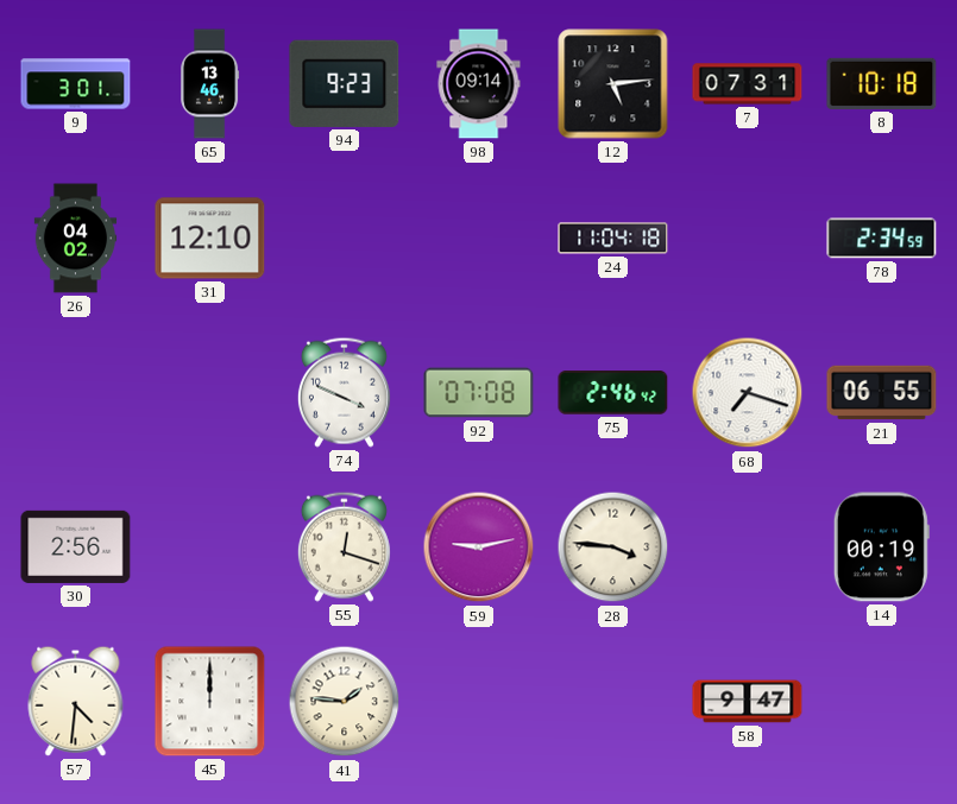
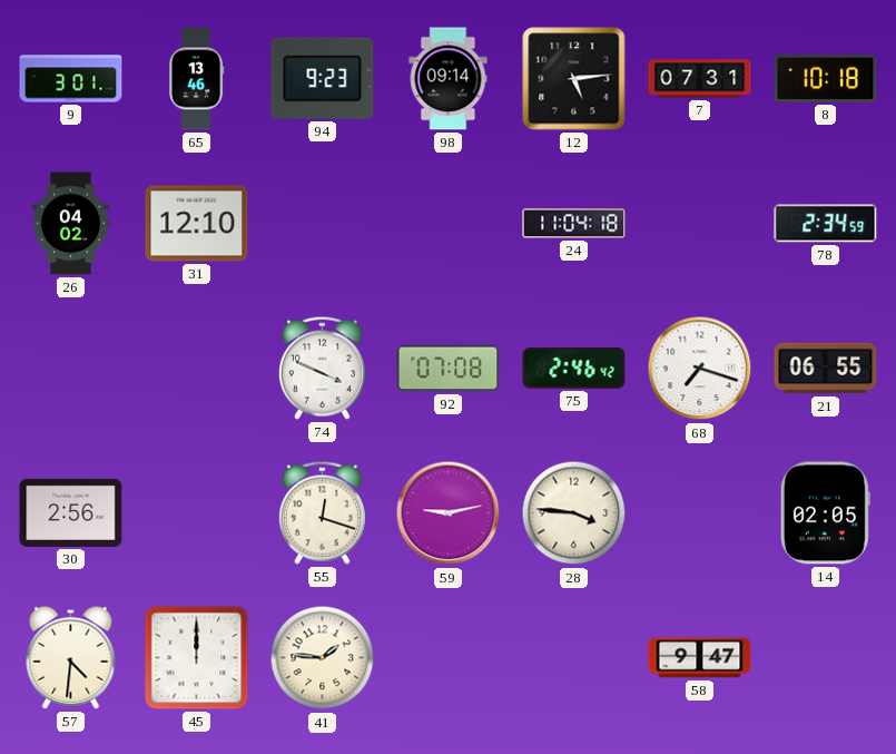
14: 00:19 -> 02:05
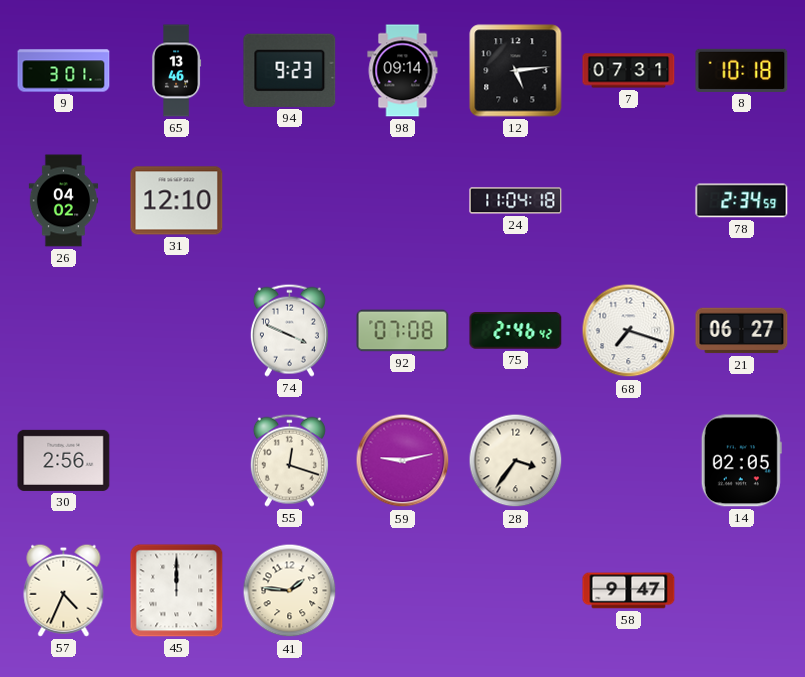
21: 06:55 -> 06:27
28: 3:46 -> 3:36
57: 4:31 -> 4:34
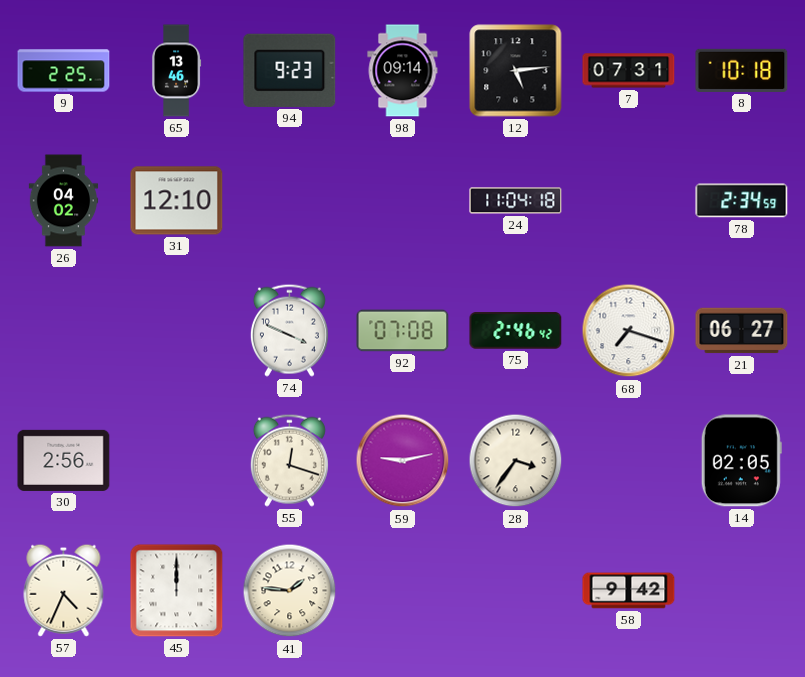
9: 3:01 -> 2:25
58: 9:47 -> 9:42
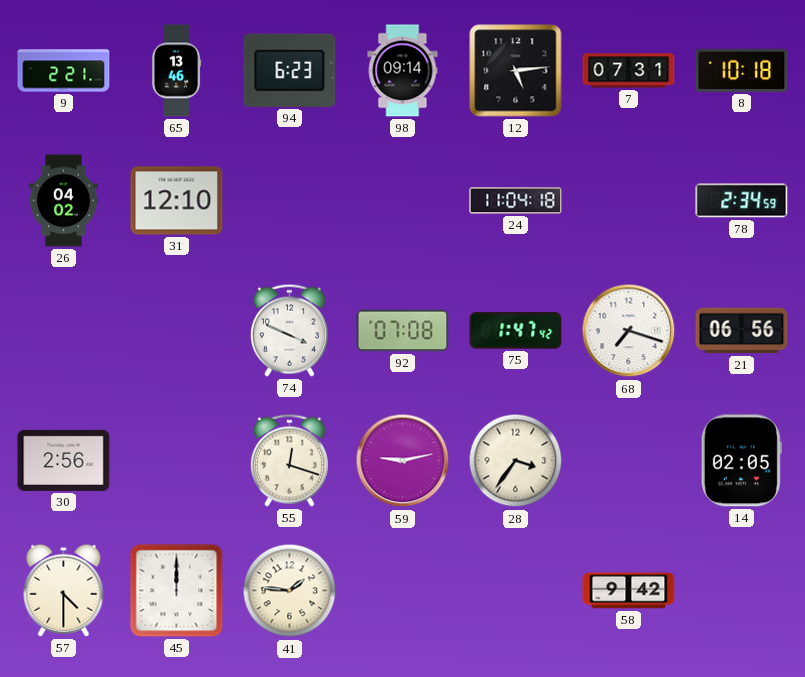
9: 2:25 -> 2:21
94: 9:23 -> 6:23
75: 2:46 -> 1:47
21: 06:27 -> 06:56
57: 4:34 -> 4:30
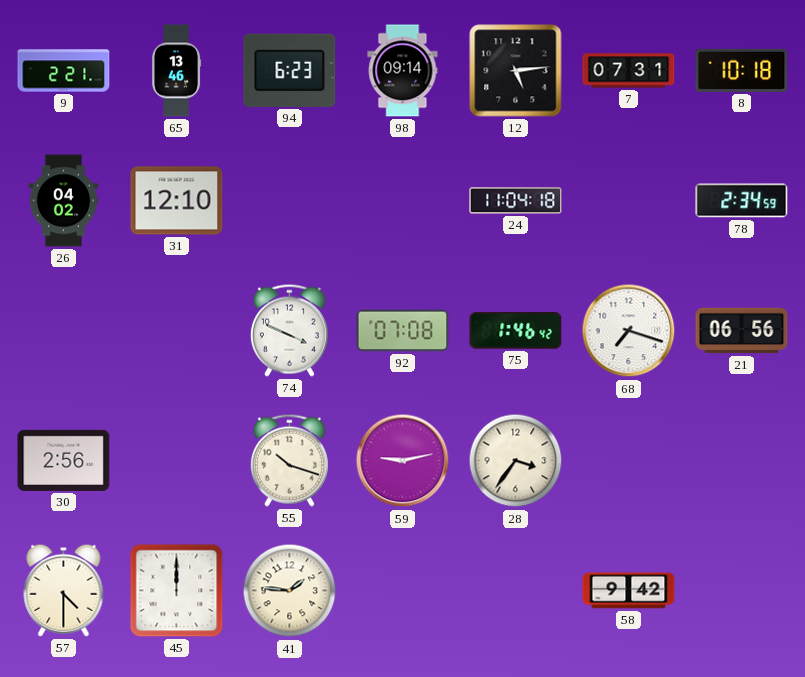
75: 1:47 -> 1:46
55: 12:18 -> 10:18
14: 02:05 -> none
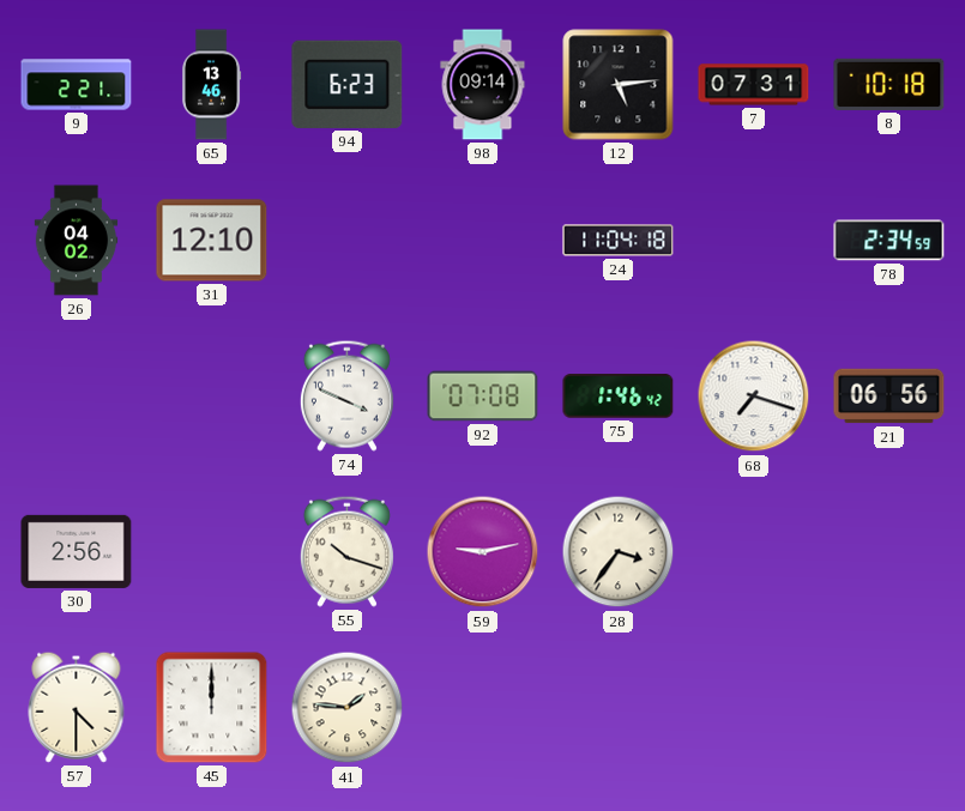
58: 9:42 -> none
